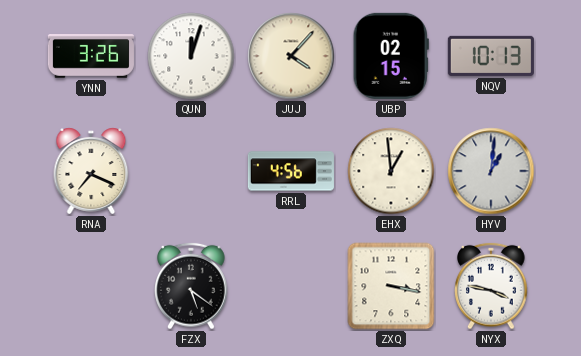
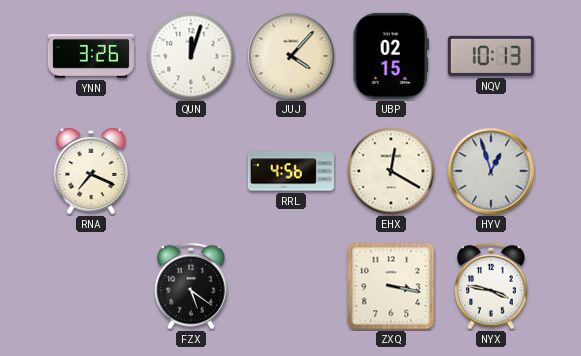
EHX: 12:59 -> 12:20
HYV: 1:01 -> 12:57
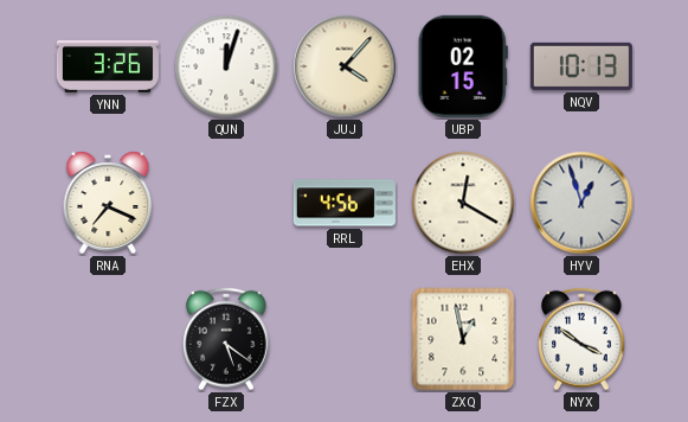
ZXQ: 3:17 -> 12:58
NYX: 3:47 -> 3:51
